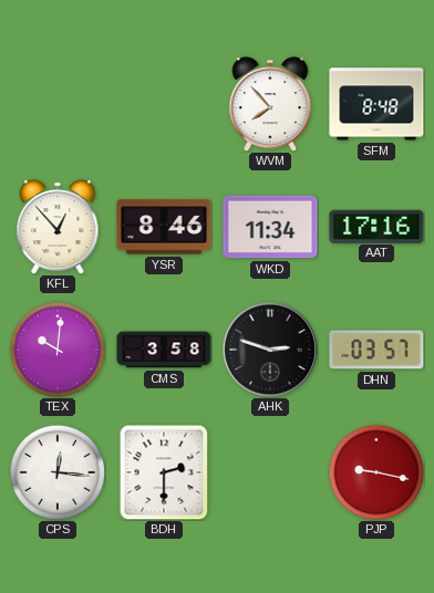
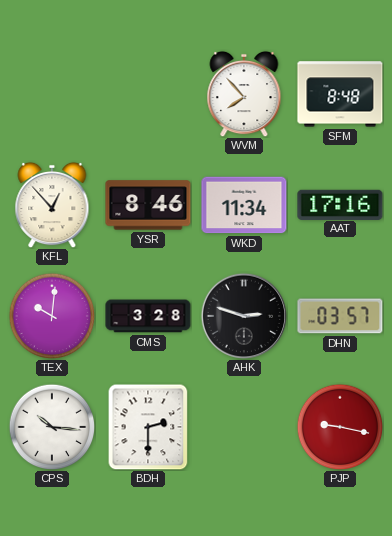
CMS: 3:58 -> 3:28
CPS: 12:16 -> 10:16
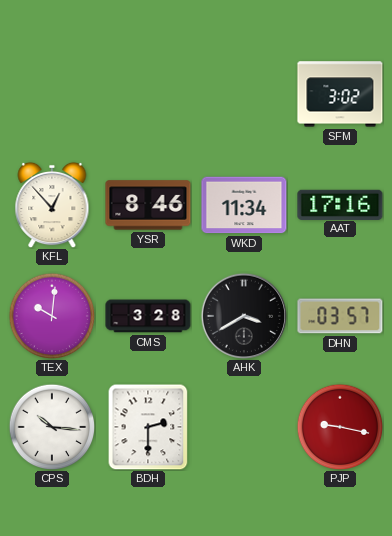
WVM: 7:53 -> none
SFM: 8:48 -> 3:02
AHK: 2:48 -> 3:40
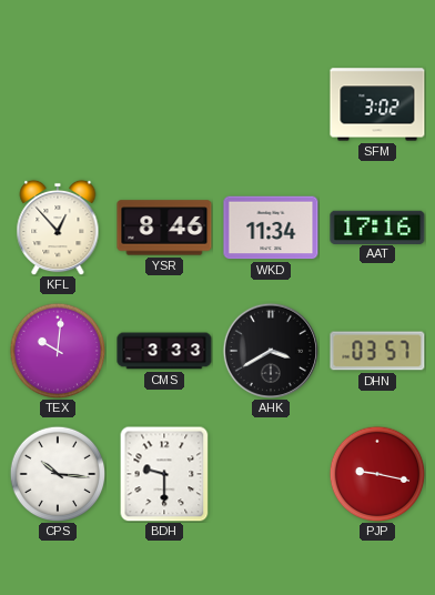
CMS: 3:28 -> 3:33
BDH: 2:30 -> 9:30
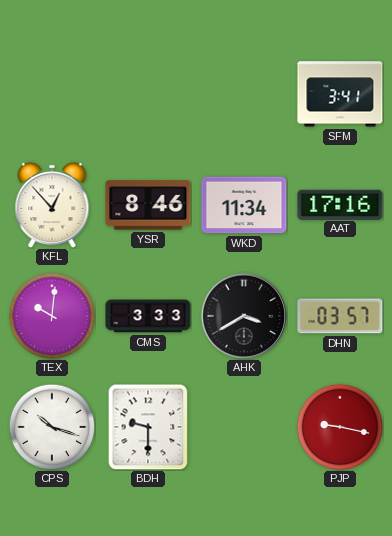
SFM: 3:02 -> 3:41
CPS: 10:16 -> 10:18
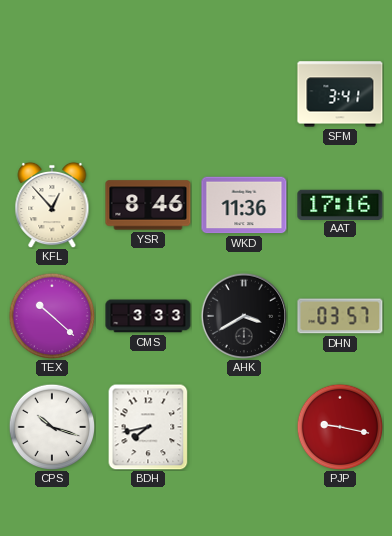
WKD: 11:34 -> 11:36
TEX: 10:01 -> 10:22
BDH: 9:30 -> 7:43
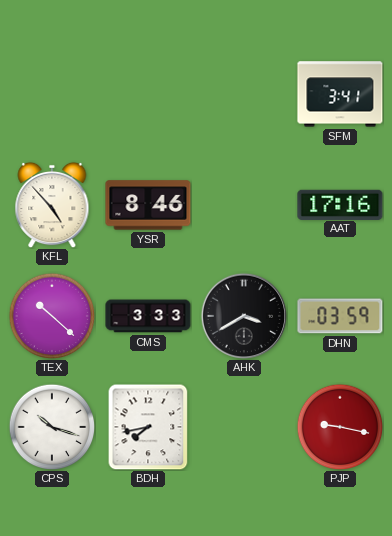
KFL: 12:53 -> 4:53
WKD: 11:36 -> none
DHN: 03:57 -> 03:59
